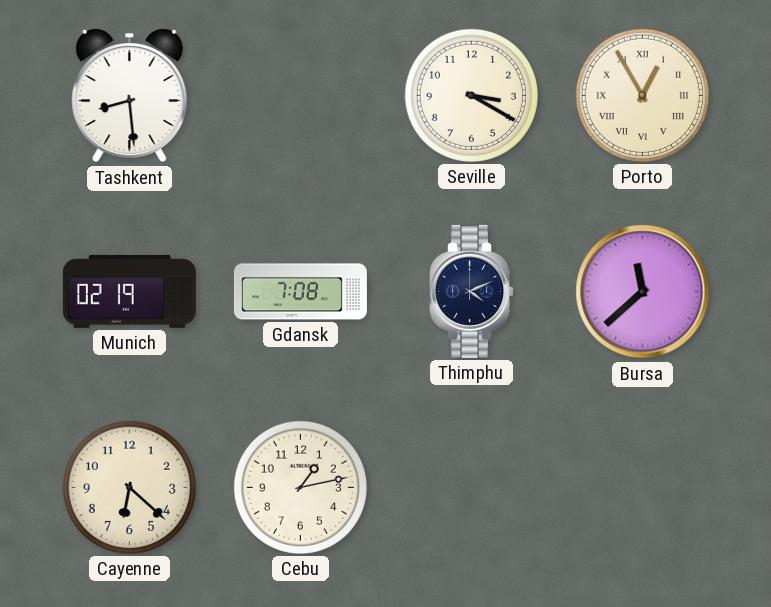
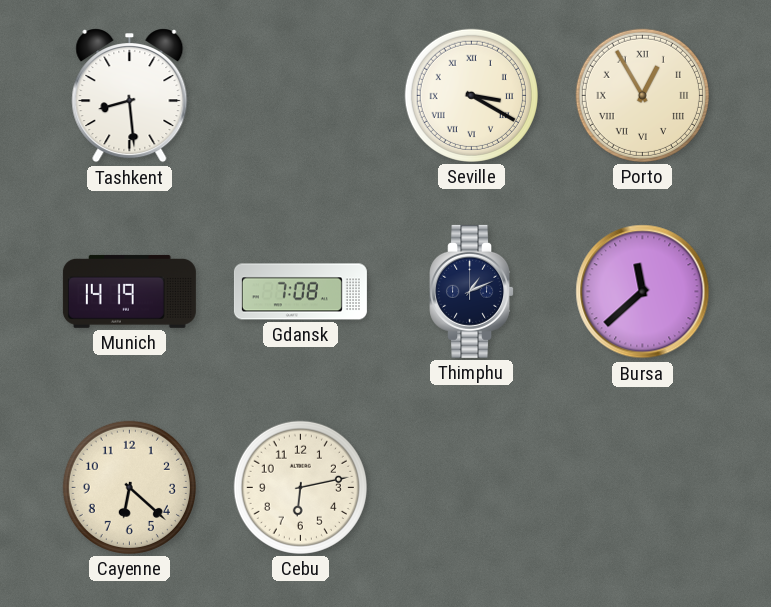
Seville numerals: Arabic -> Roman
Munich: 02:19 -> 14:19
Thimphu: 4:11 -> 1:11
Cebu: 1:13 -> 6:13
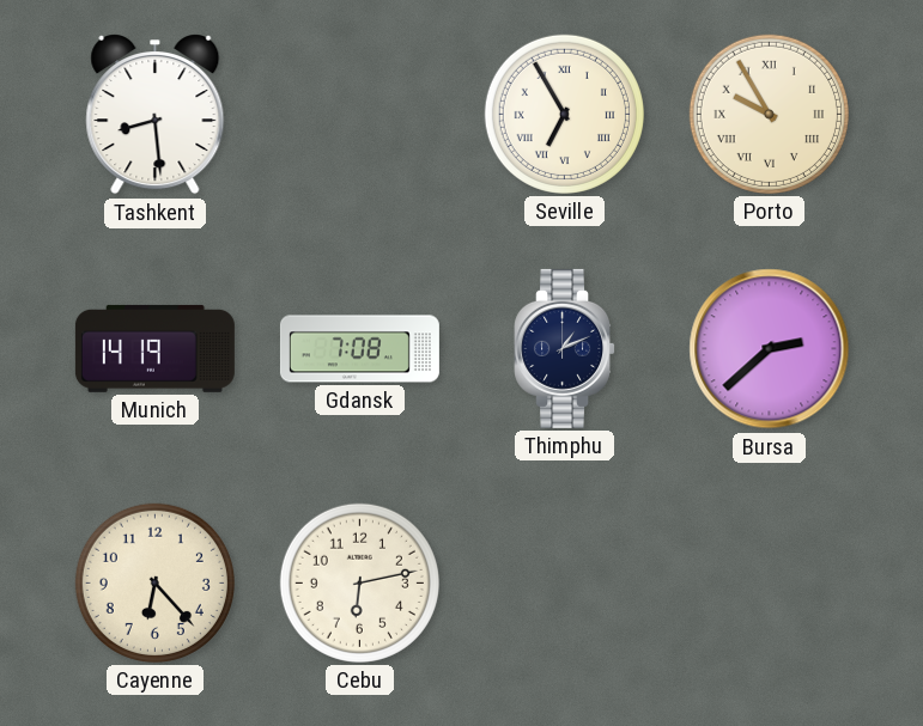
Seville: 3:20 -> 6:55
Porto: 12:55 -> 9:55
Bursa: 11:38 -> 2:38
Cayenne: 6:22 -> 6:23
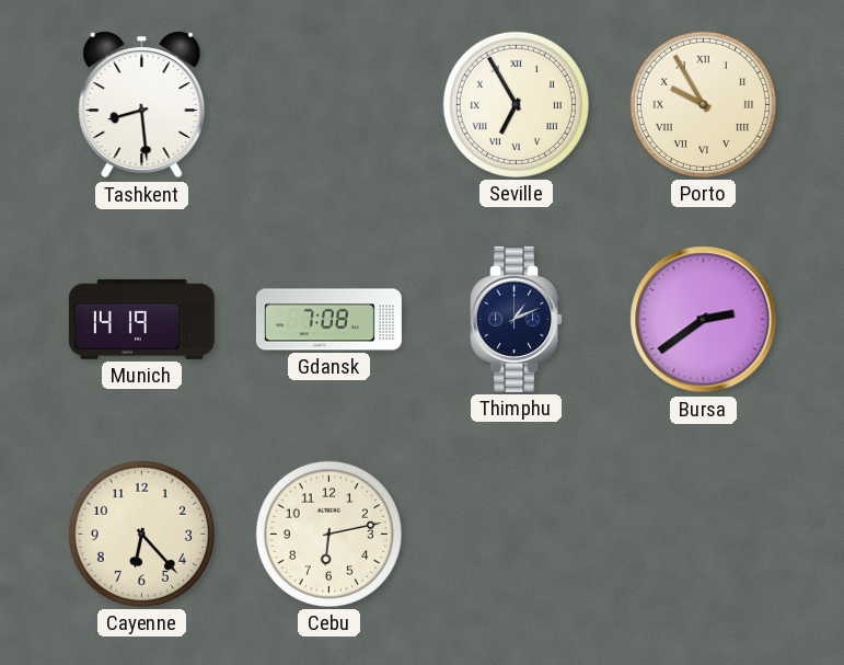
Bursa: 2:38 -> 2:39
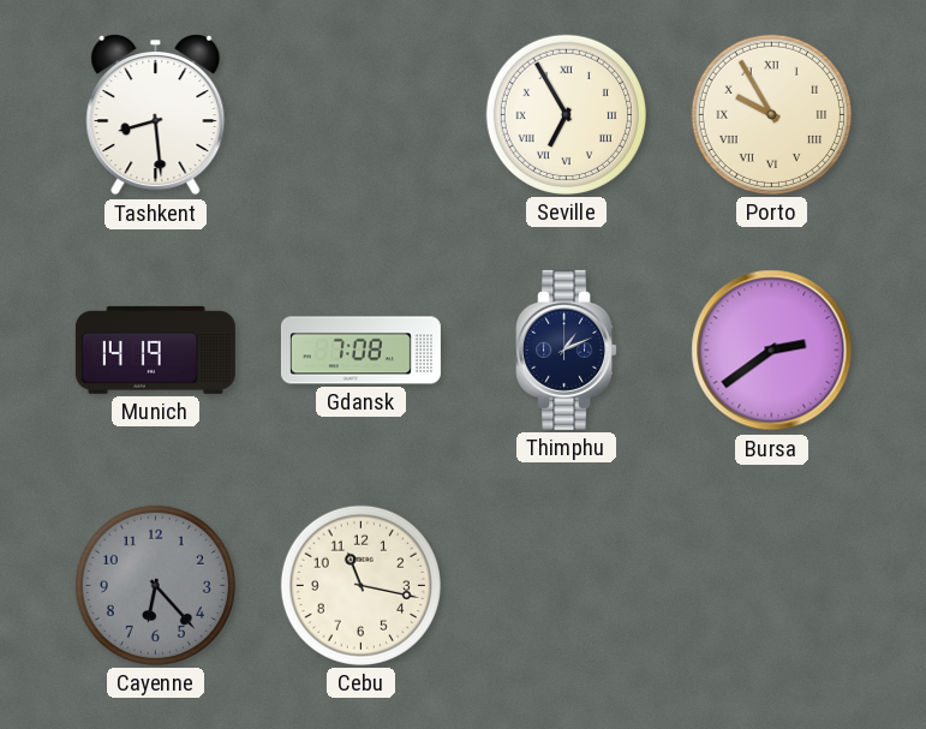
Cayenne dial: cream -> grey
Cebu: 6:13 -> 11:17
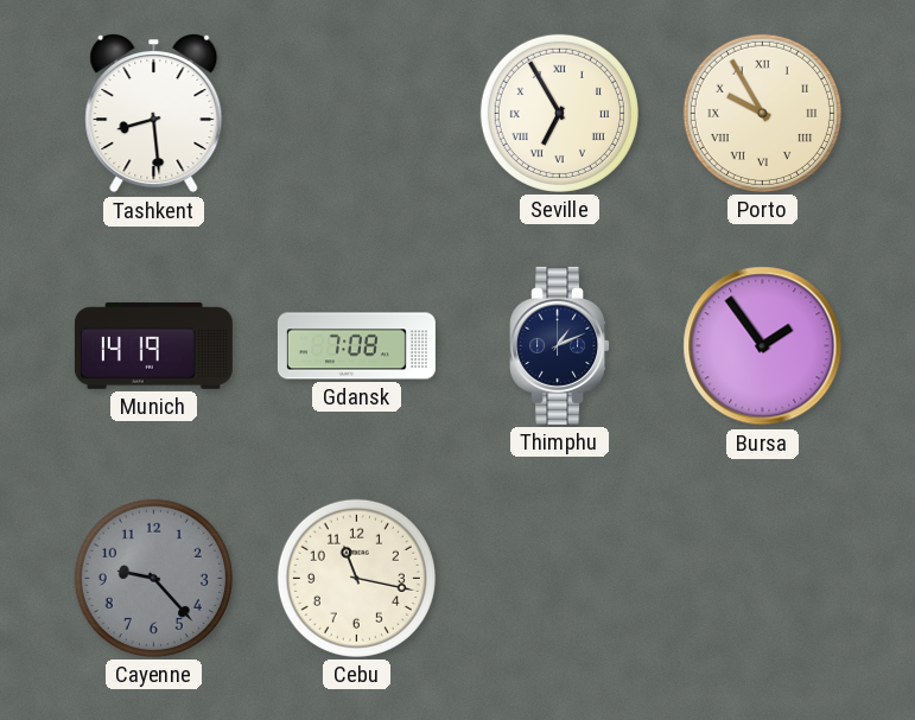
Bursa: 2:39 -> 1:54
Cayenne: 6:23 -> 9:23
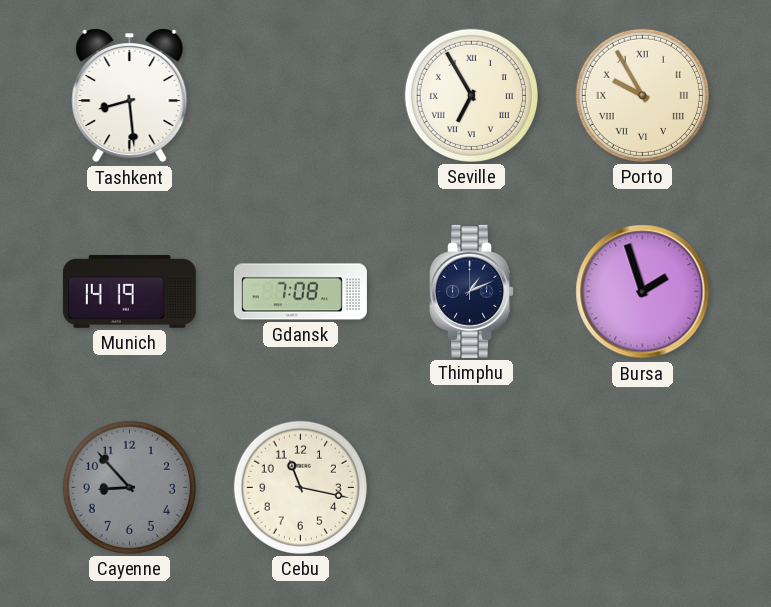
Bursa: 1:54 -> 1:57
Cayenne: 9:23 -> 8:53
